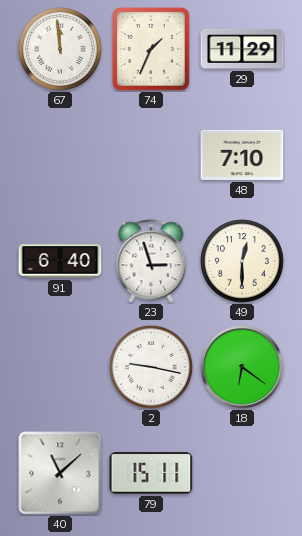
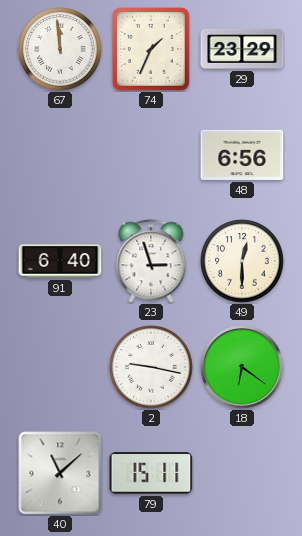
29: 11:29 -> 23:29
48: 7:10 -> 6:56
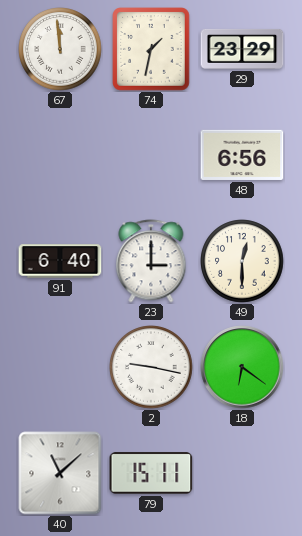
74: 1:34 -> 1:32
23: 2:57 -> 3:00
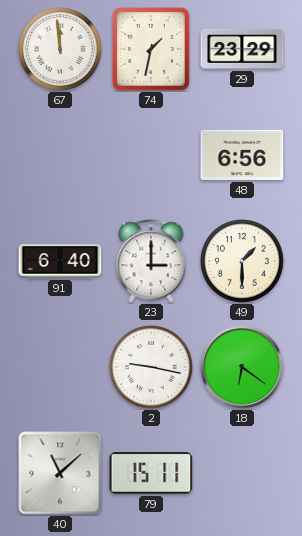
49: 12:30 -> 1:30
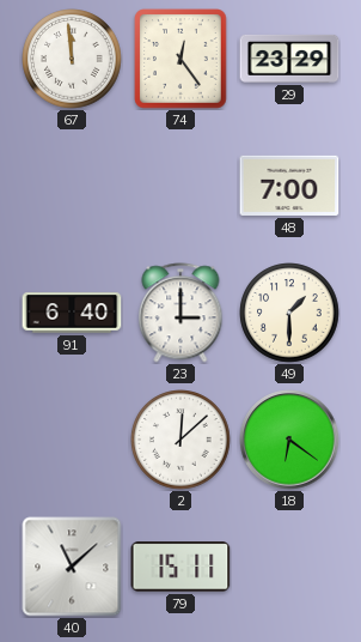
74: 1:32 -> 12:24
48: 6:56 -> 7:00
2: 9:17 -> 12:08
